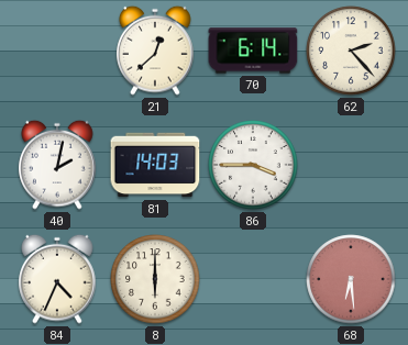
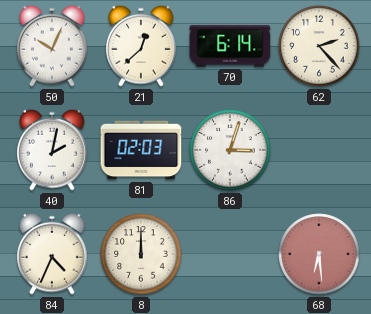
50: none -> 10:04
81: 14:03 -> 02:03
86: 3:45 -> 3:03
8: 6:00 -> 12:00
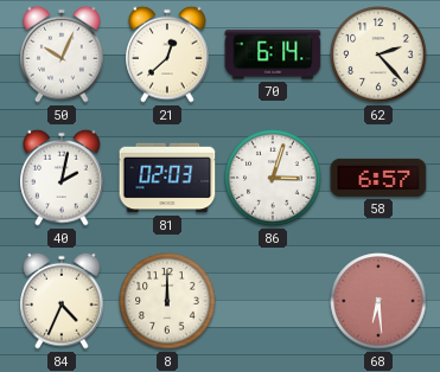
58: none -> 6:57
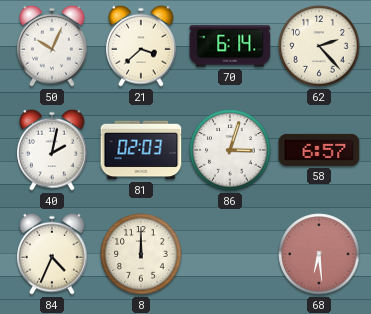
21: 12:38 -> 3:38
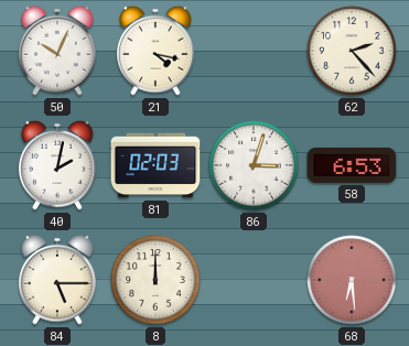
21: 3:38 -> 4:17
70: 6:14 -> none
58: 6:57 -> 6:53
84: 4:34 -> 5:15
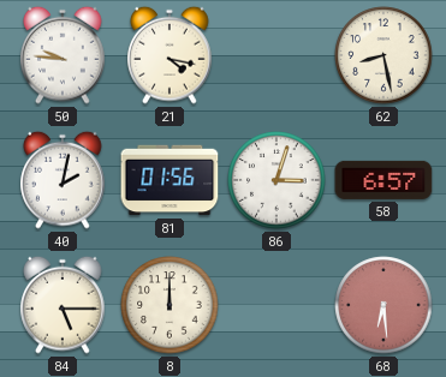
50: 10:04 -> 9:46
62: 2:23 -> 8:28
81: 02:03 -> 01:56
58: 6:53 -> 6:57
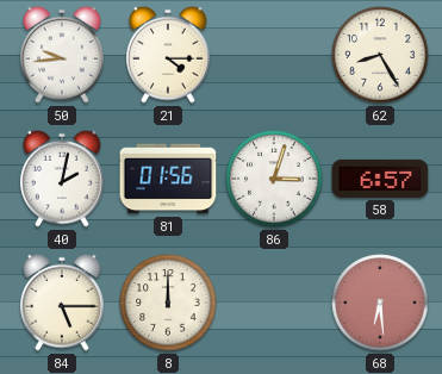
50: 9:46 -> 9:44
21: 4:17 -> 4:15
62: 8:28 -> 8:25
